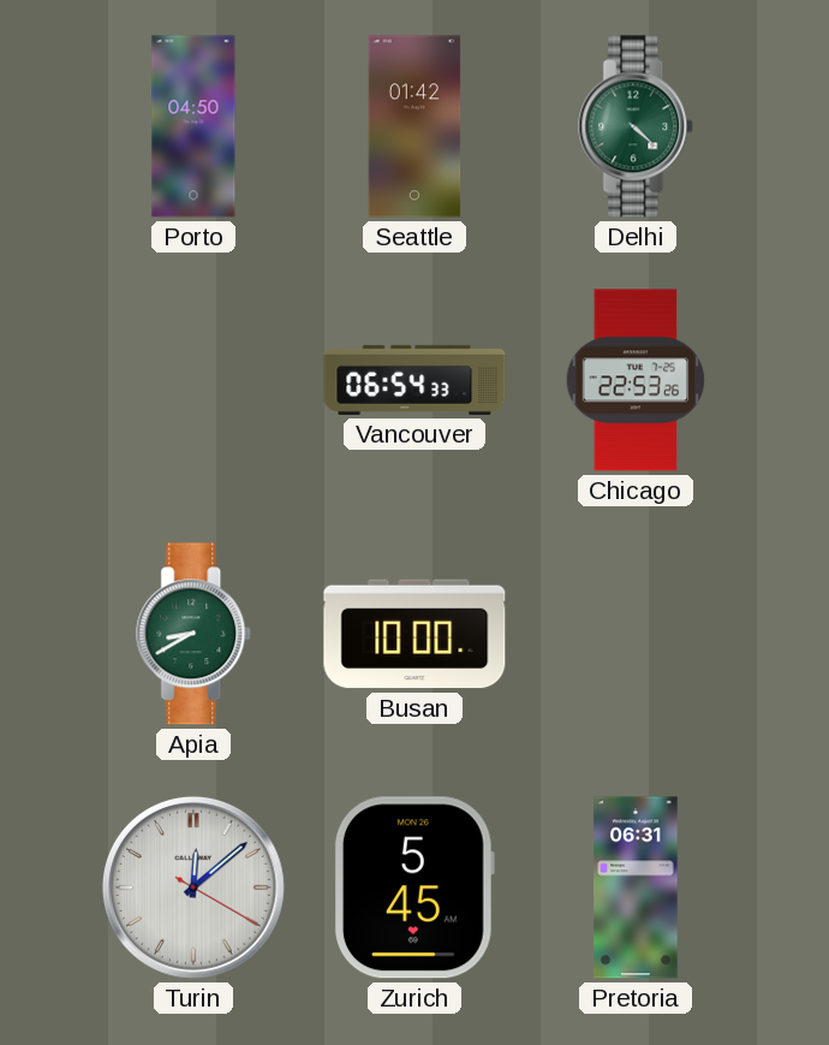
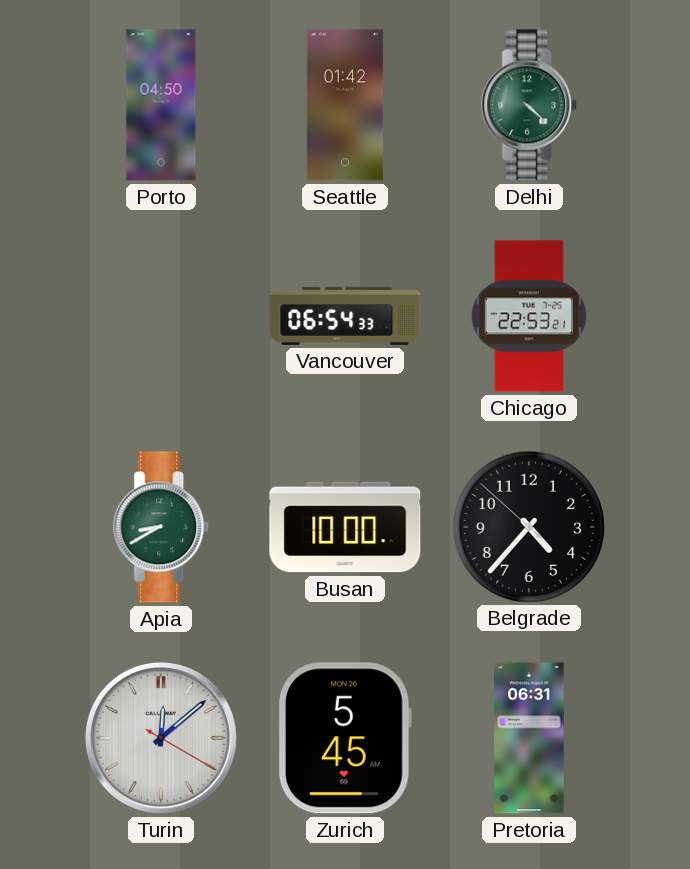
Chicago: 22:53:26 -> 22:53:21
Belgrade: none -> 4:36
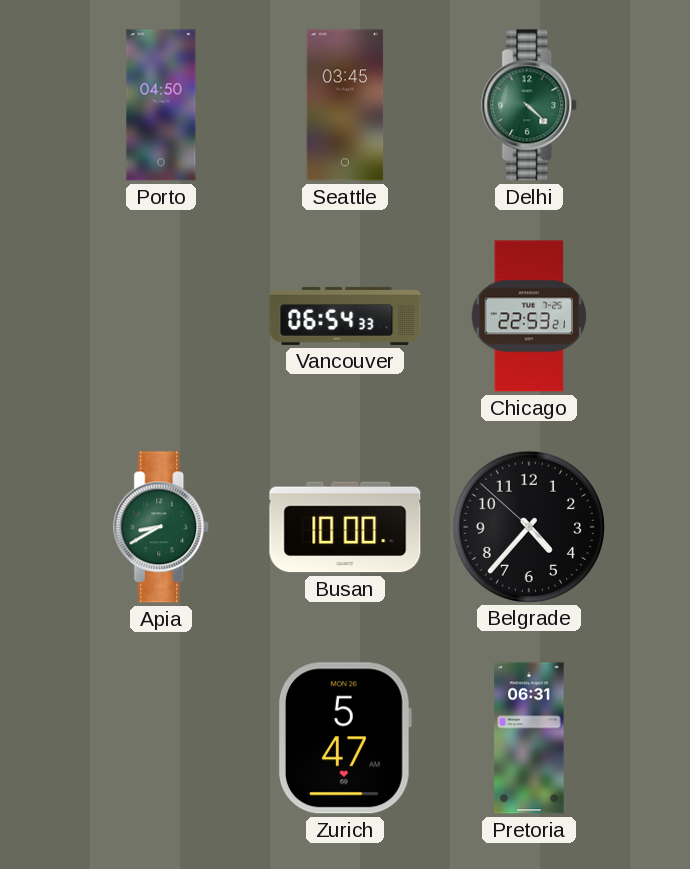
Seattle: 01:42 -> 03:45
Turin: 12:08 -> none
Zurich: 5:45 -> 5:47
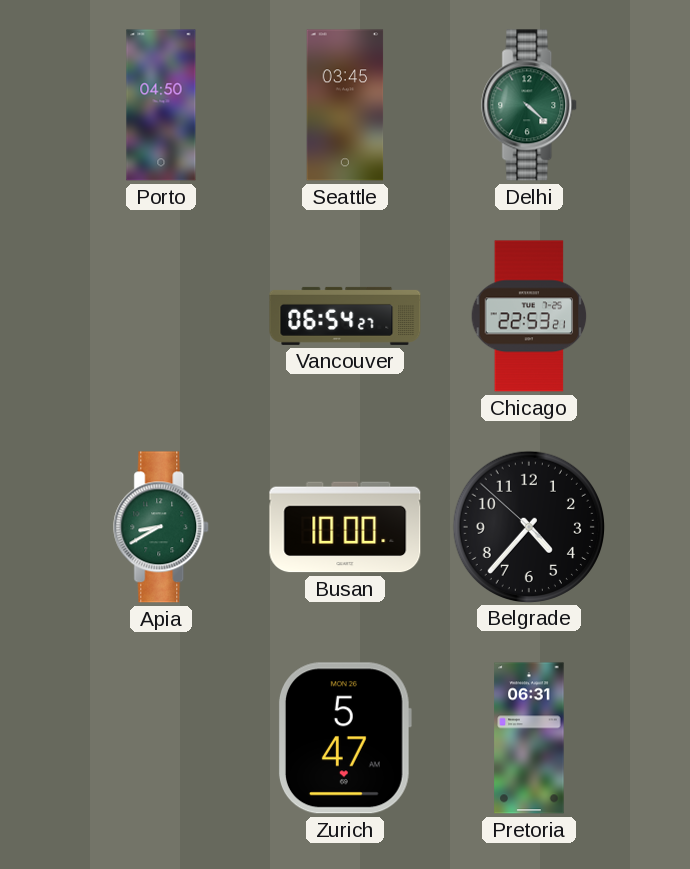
Vancouver: 06:54:33 -> 06:54:27
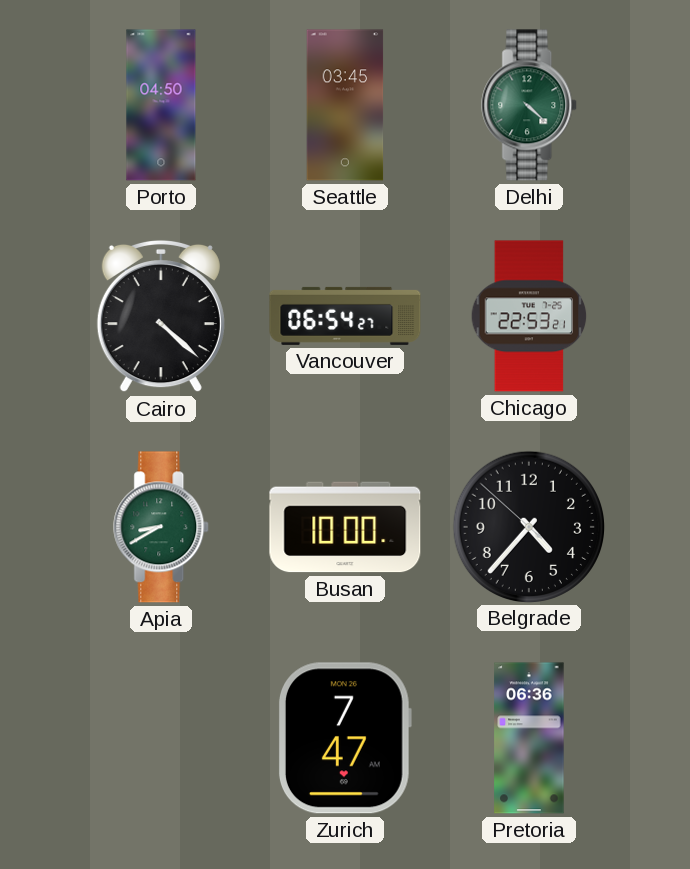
Cairo: none -> 4:22
Zurich: 5:47 -> 7:47
Pretoria: 06:31 -> 06:36
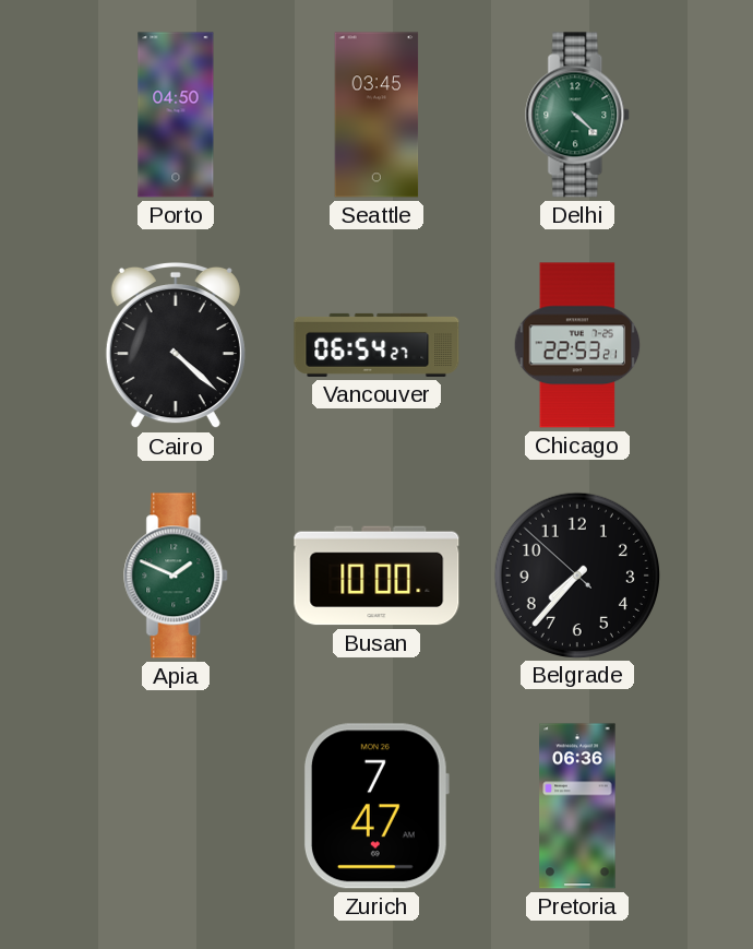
Apia: 8:40 -> 1:49
Belgrade: 4:36 -> 7:36
